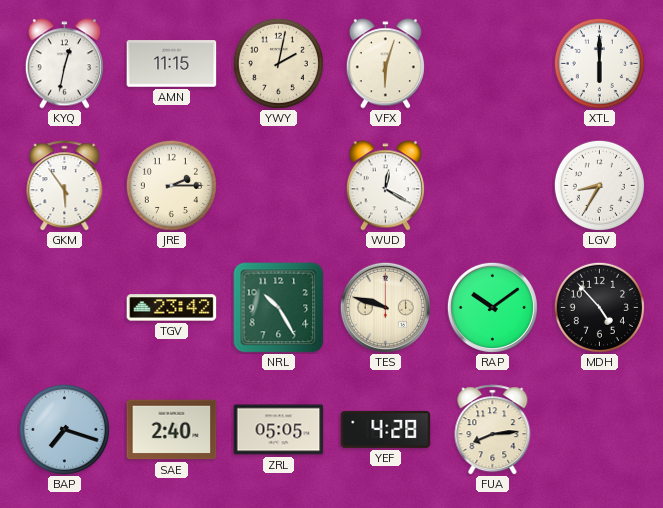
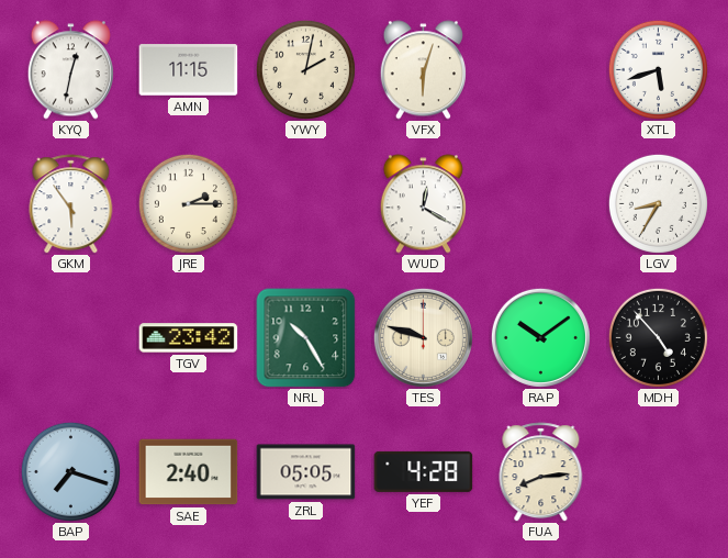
XTL: 6:00 -> 5:42
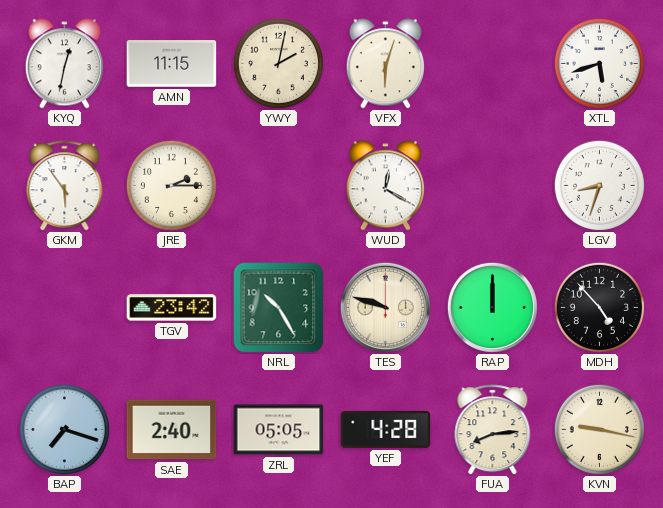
LGV: 8:35 -> 8:33
RAP: 10:09 -> 12:00
KVN: none -> 9:17
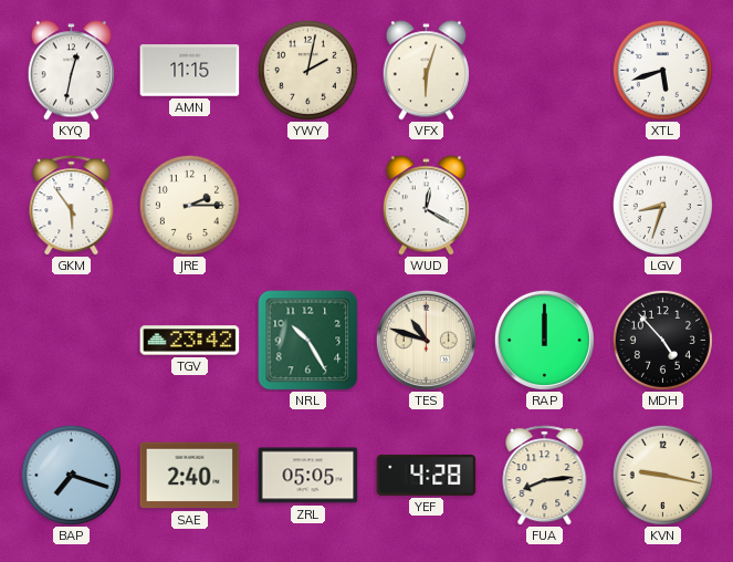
TES: 9:48 -> 10:48
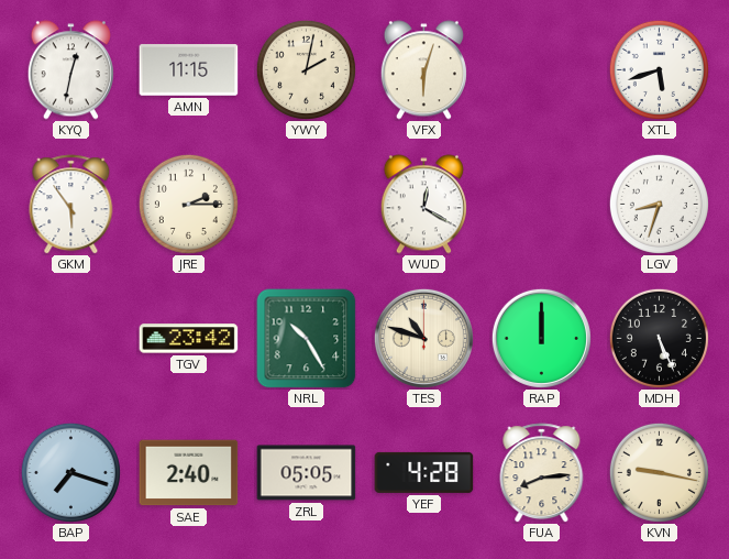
MDH: 4:53 -> 5:26
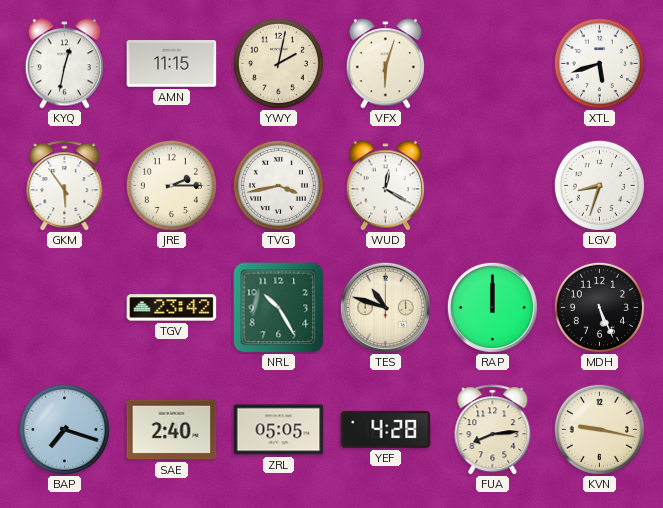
TVG: none -> 3:43
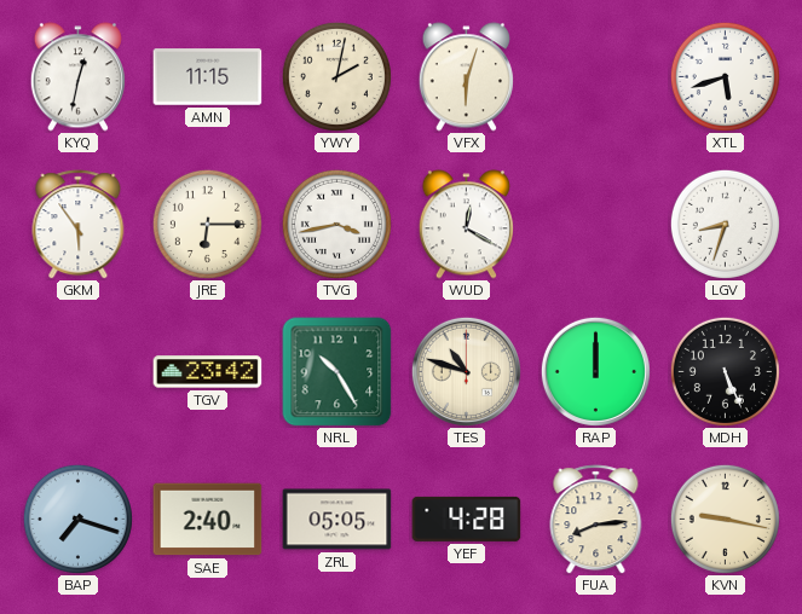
JRE: 2:15 -> 6:15
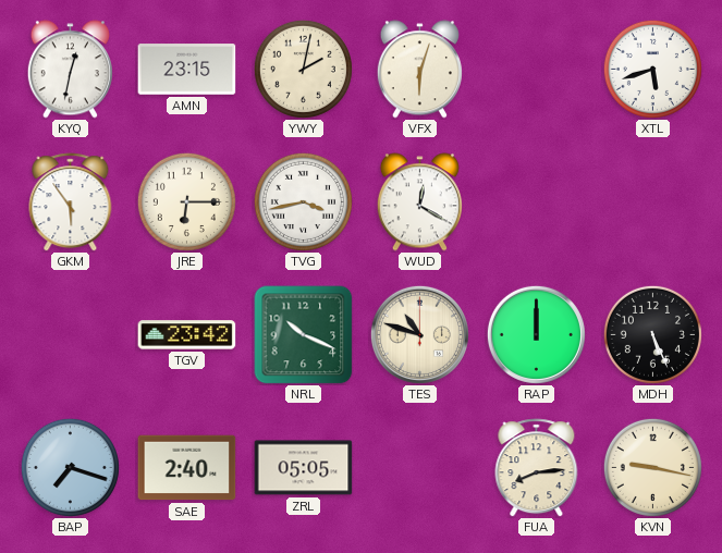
AMN: 11:15 -> 23:15
LGV: 8:33 -> none
NRL: 10:25 -> 10:19
YEF: 4:28 -> none
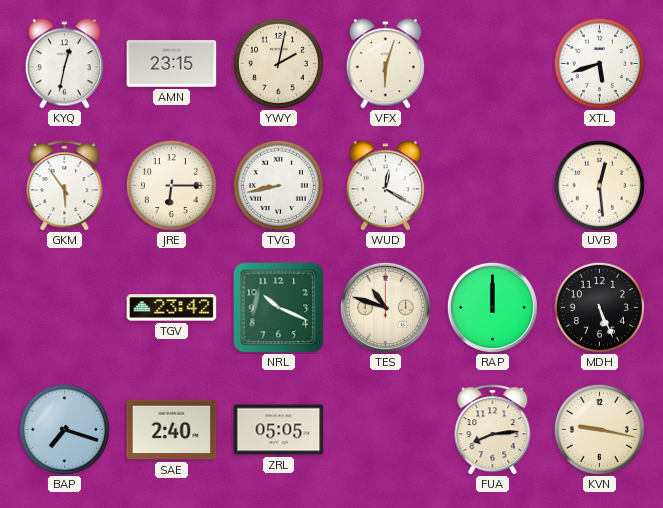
TVG: 3:43 -> 8:43
UVB: none -> 12:29
